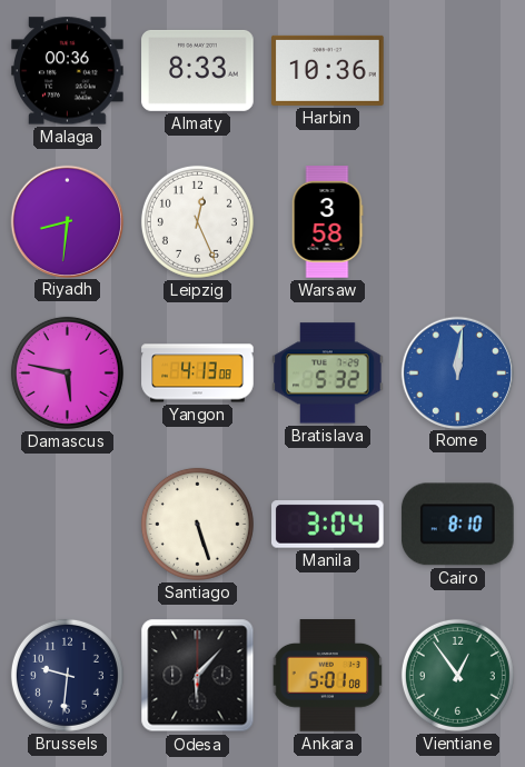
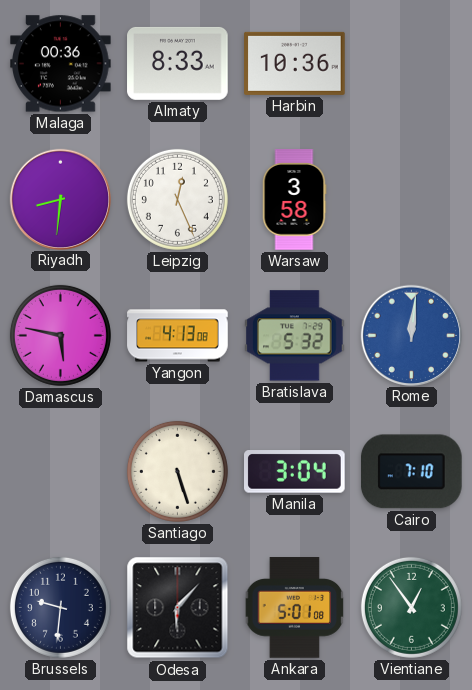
Cairo: 8:10 -> 7:10
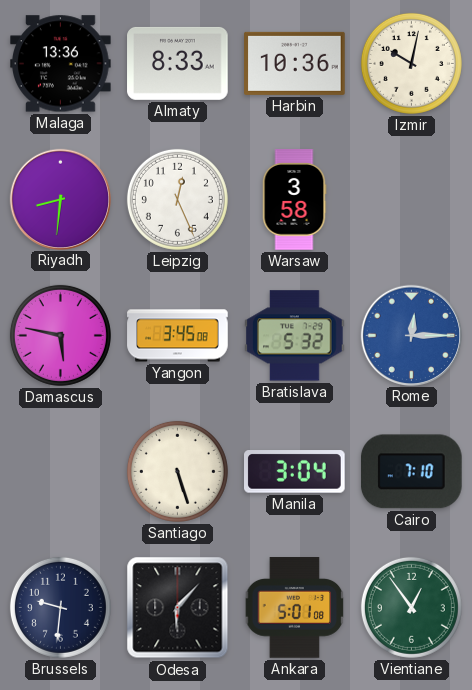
Malaga: 00:36 -> 13:36
Izmir: none -> 10:02
Yangon: 4:13 -> 3:45
Rome: 12:01 -> 12:15
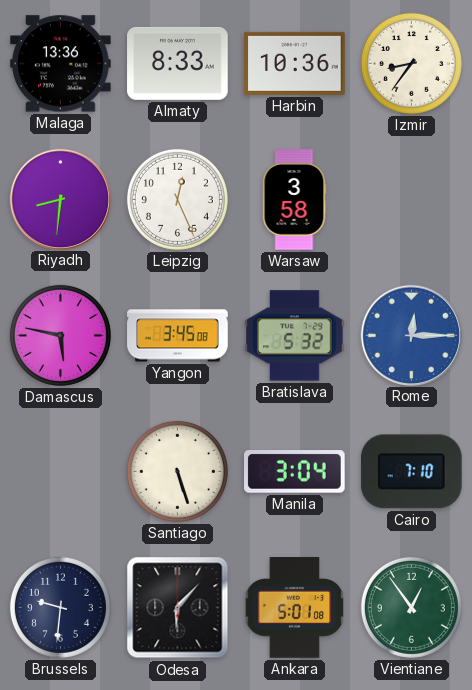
Izmir: 10:02 -> 8:36
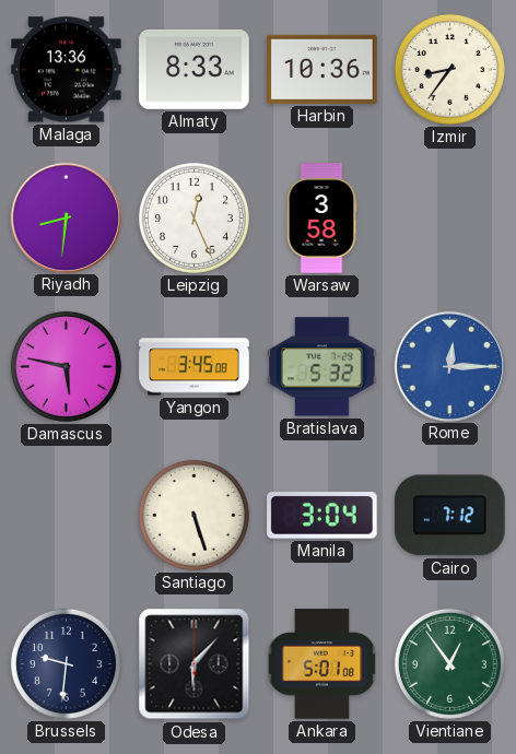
Cairo: 7:10 -> 7:12
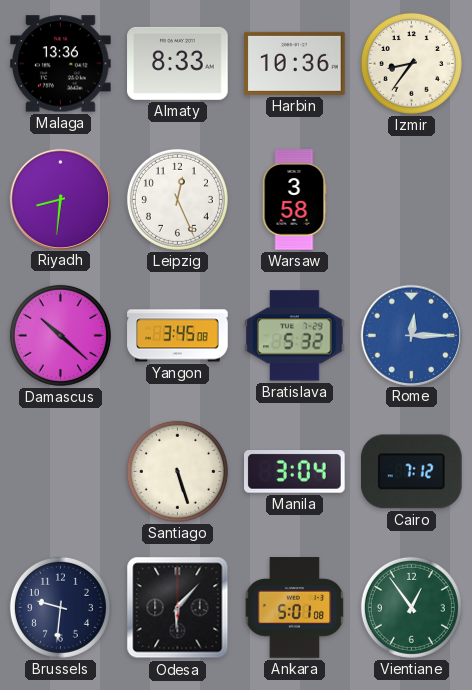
Damascus: 5:47 -> 10:22
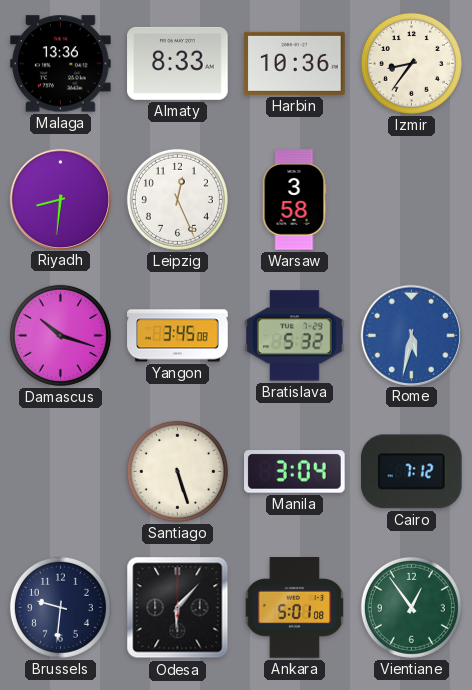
Damascus: 10:22 -> 10:18
Rome: 12:15 -> 5:32
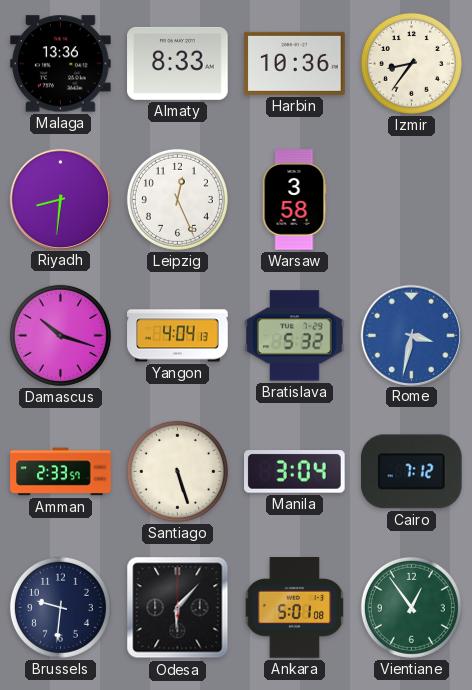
Yangon: 3:45 -> 4:04
Rome: 5:32 -> 3:32
Amman: none -> 2:33
